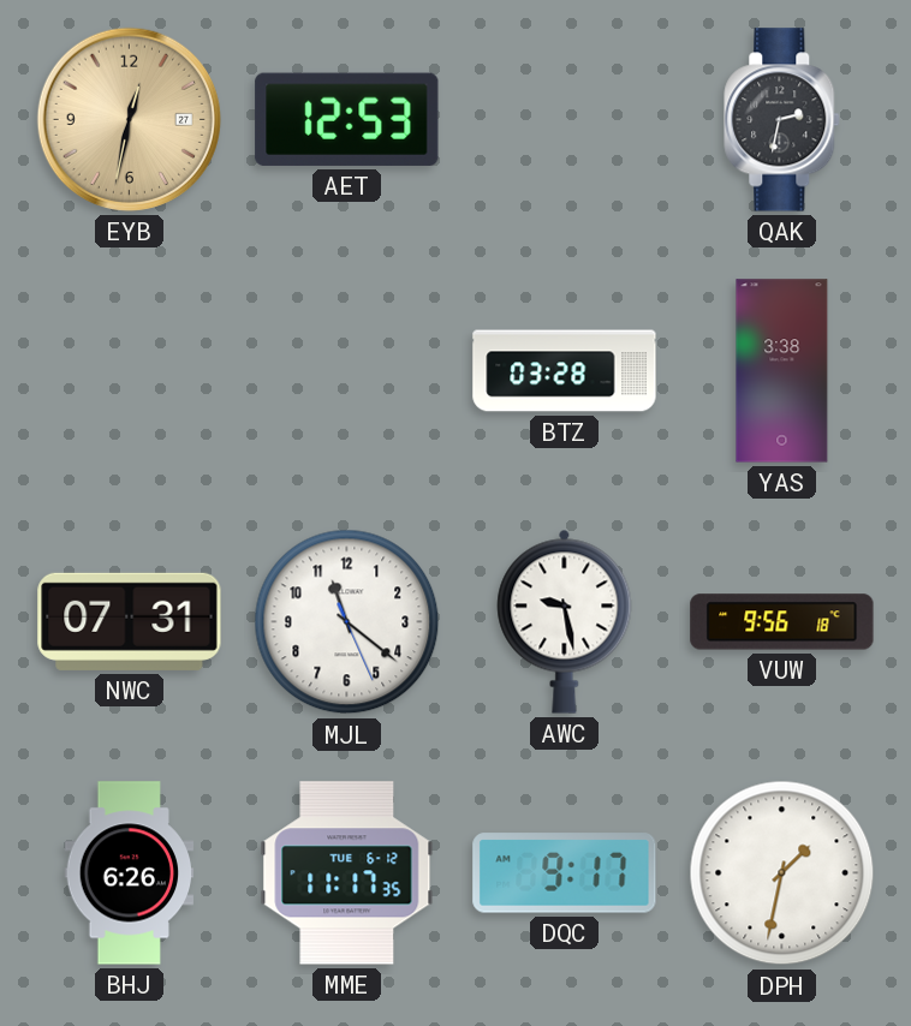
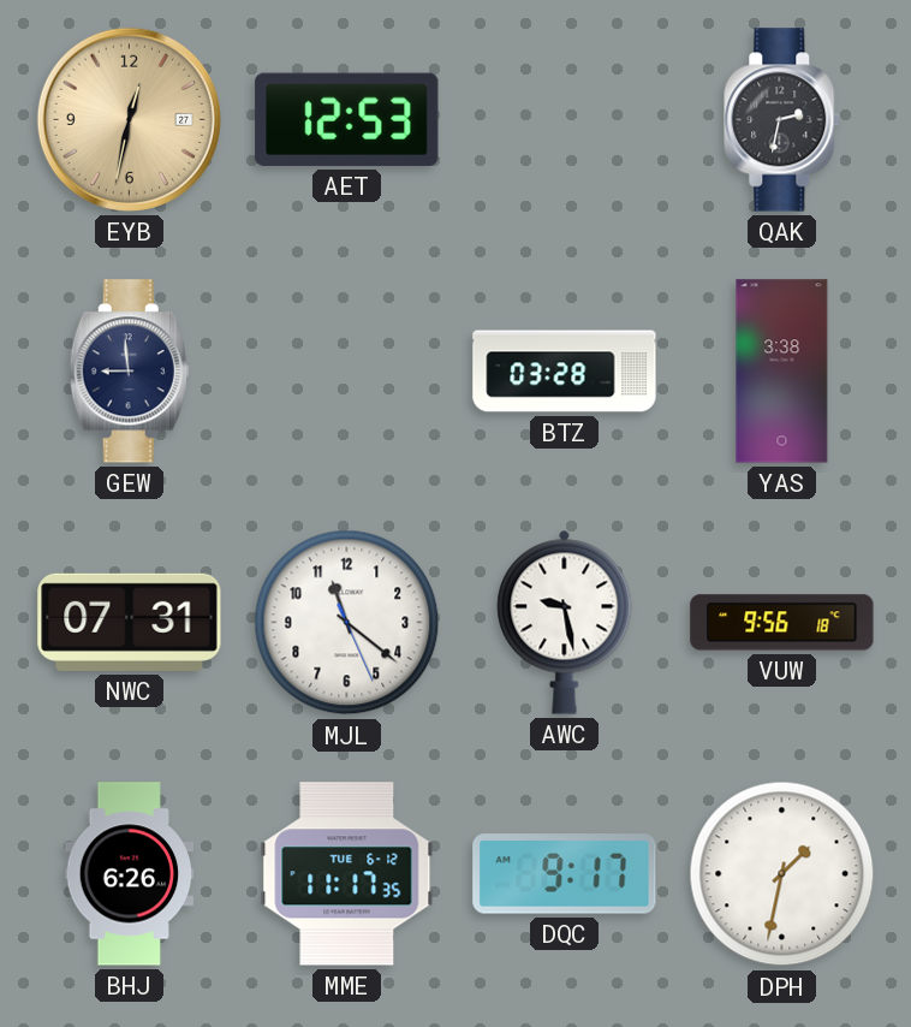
GEW: none -> 8:59
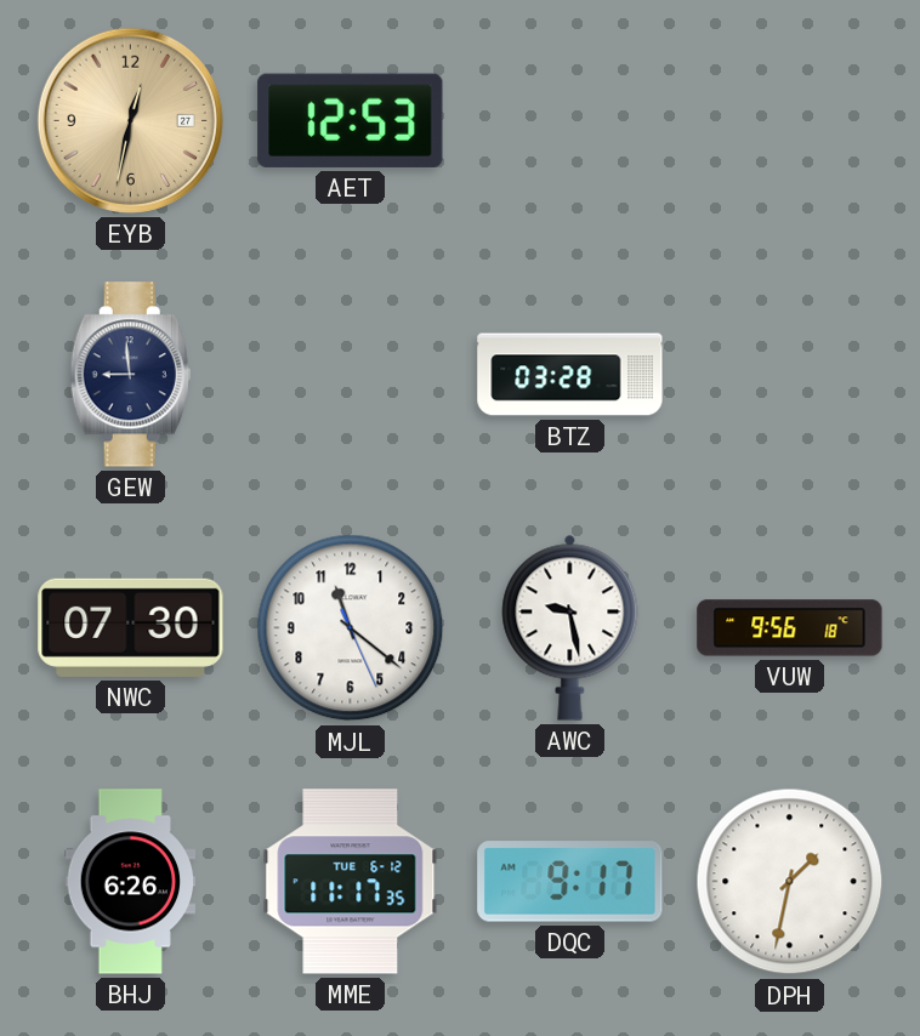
QAK: 2:32 -> none
YAS: 3:38 -> none
NWC: 07:31 -> 07:30
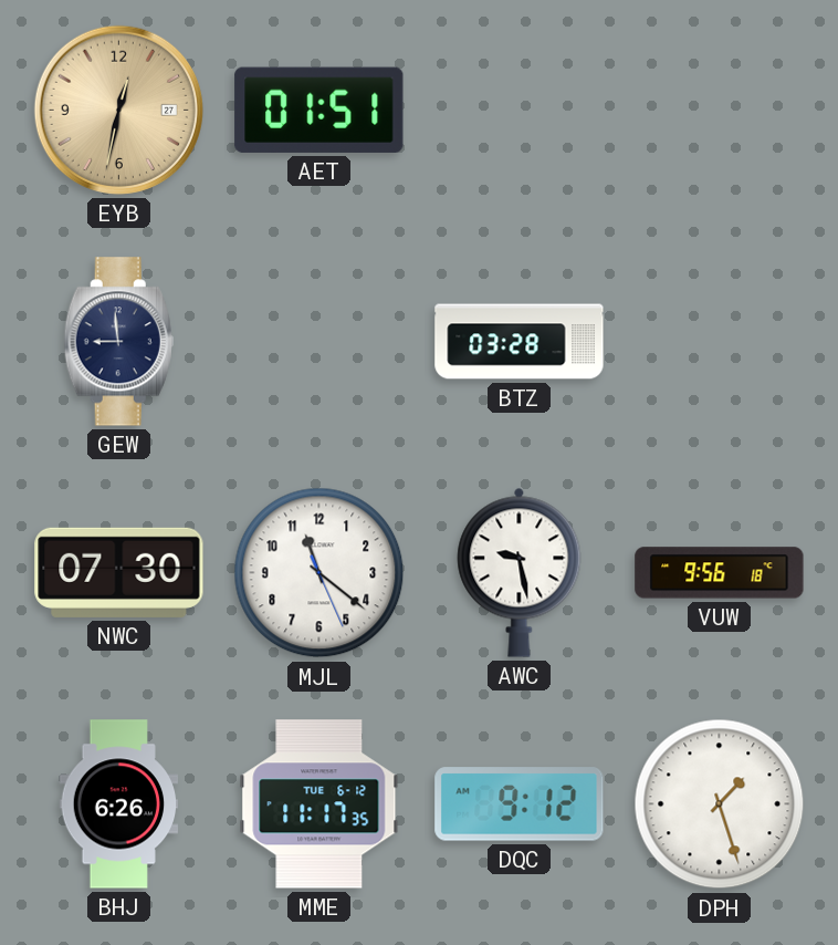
AET: 12:53 -> 01:51
DQC: 9:17 -> 9:12
DPH: 1:32 -> 1:27
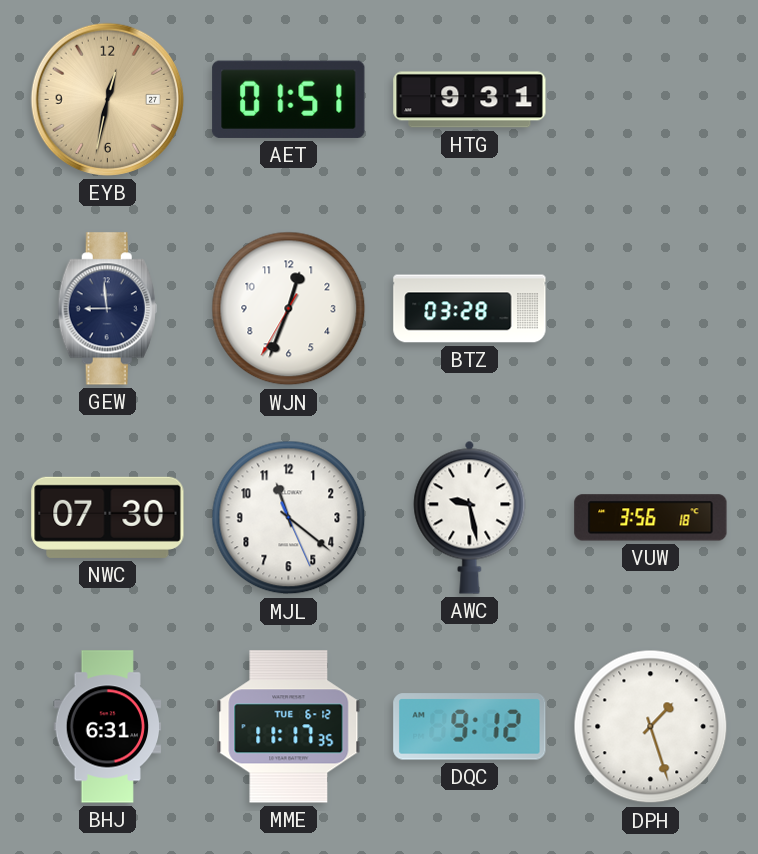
HTG: none -> 9:31
WJN: none -> 12:33
VUW: 9:56 -> 3:56
BHJ: 6:26 -> 6:31
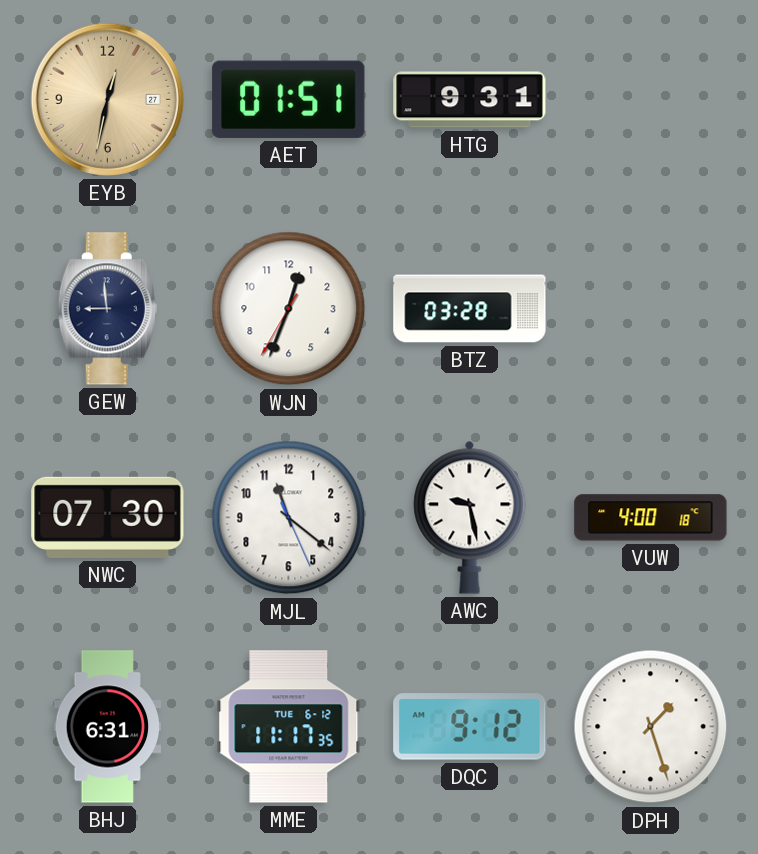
VUW: 3:56 -> 4:00
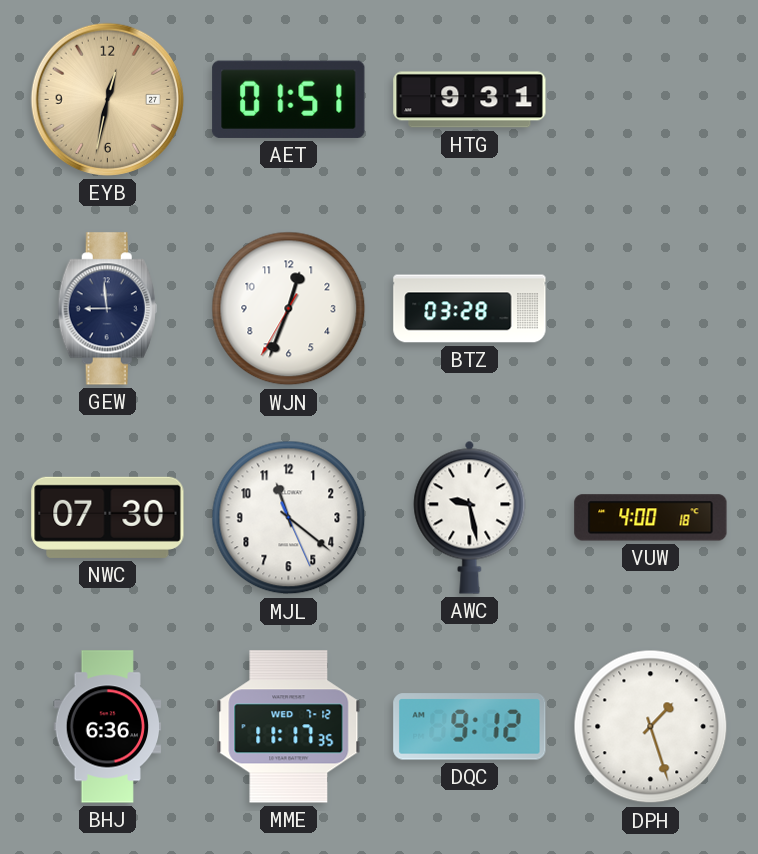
BHJ: 6:31 -> 6:36
MME date: TUE 6-12 -> WED 7-12
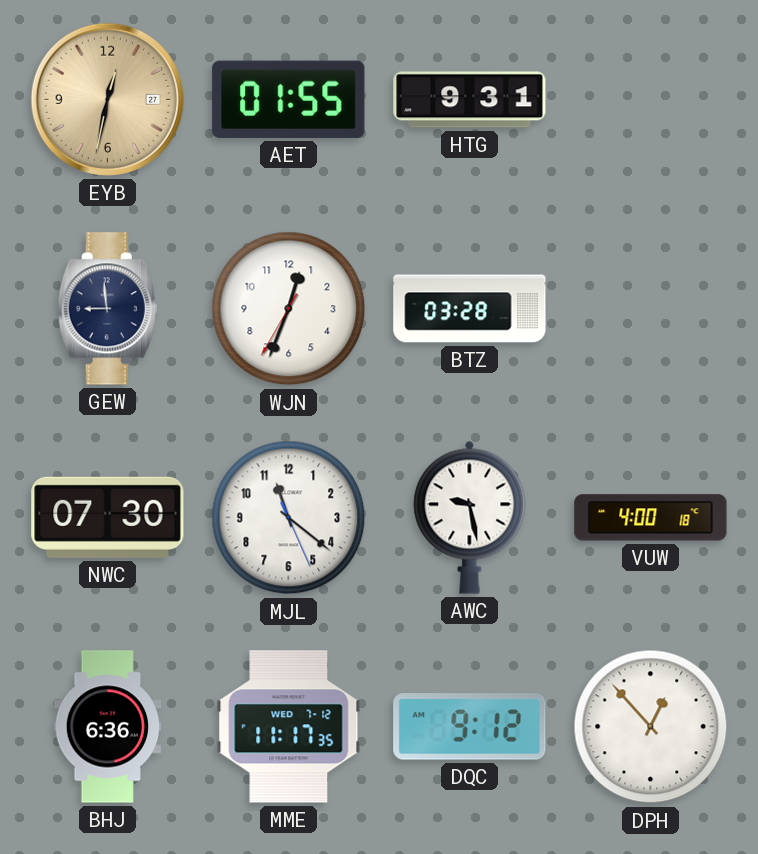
AET: 01:51 -> 01:55
DPH: 1:27 -> 12:53
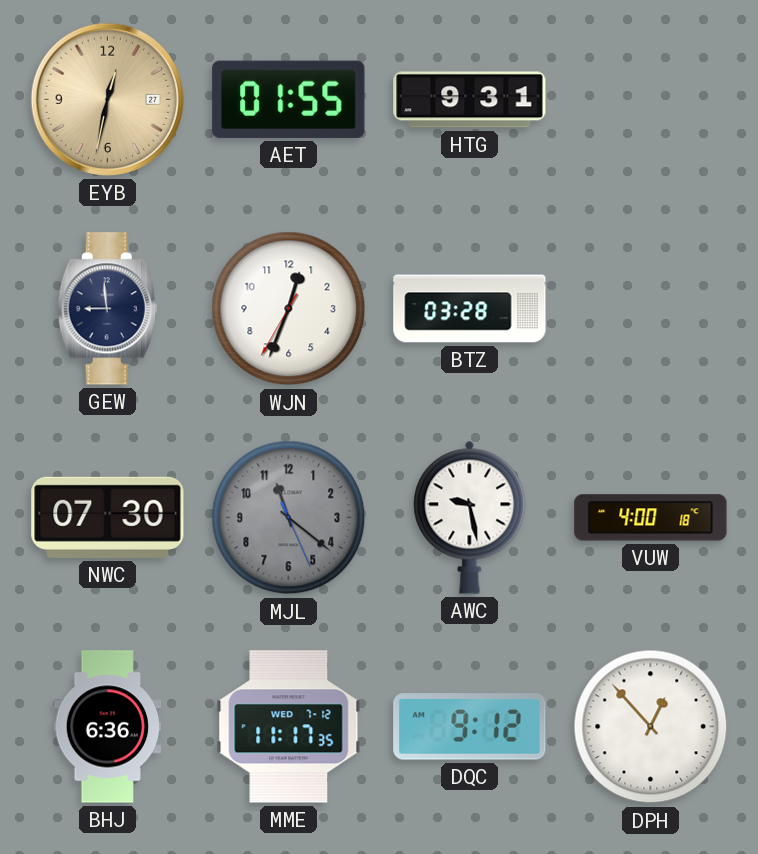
MJL dial: white -> grey
